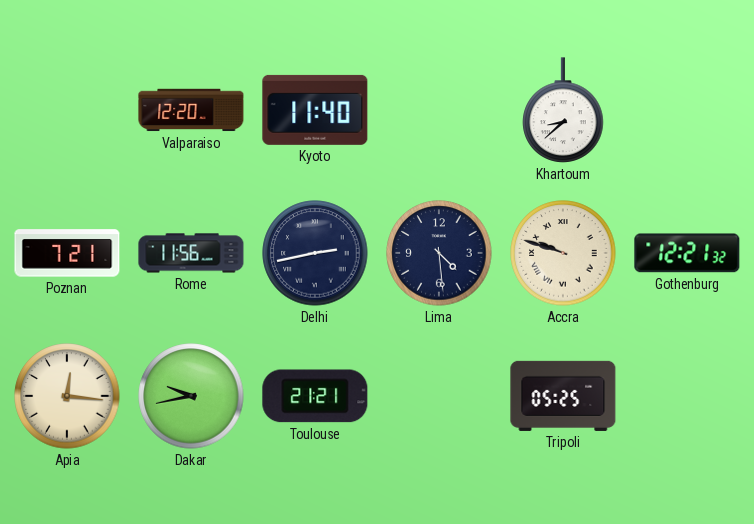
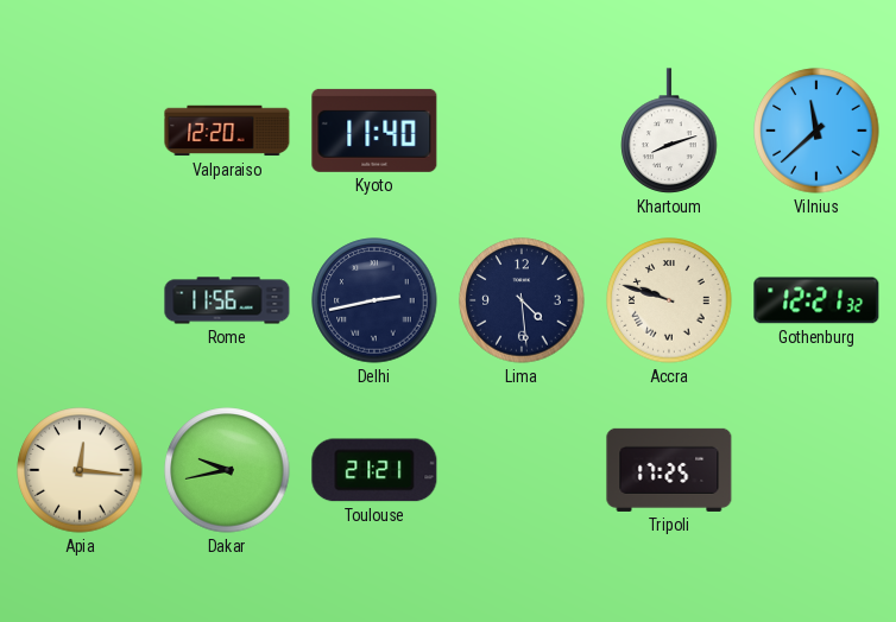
Khartoum: 8:38 -> 8:12
Vilnius: none -> 11:38
Poznan: 7:21 -> none
Tripoli: 05:25 -> 17:25
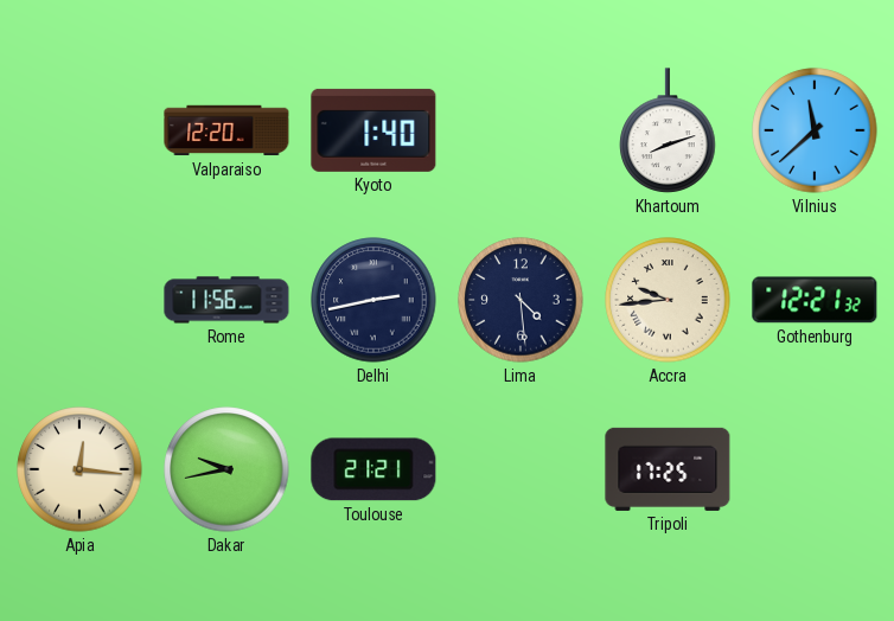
Kyoto: 11:40 -> 1:40
Accra: 9:48 -> 9:44
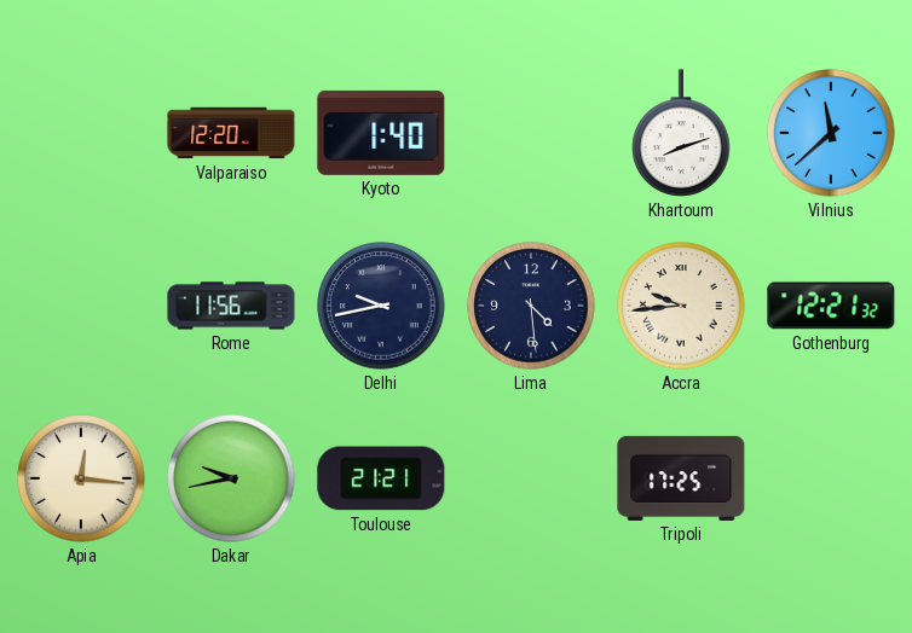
Delhi: 2:43 -> 9:43
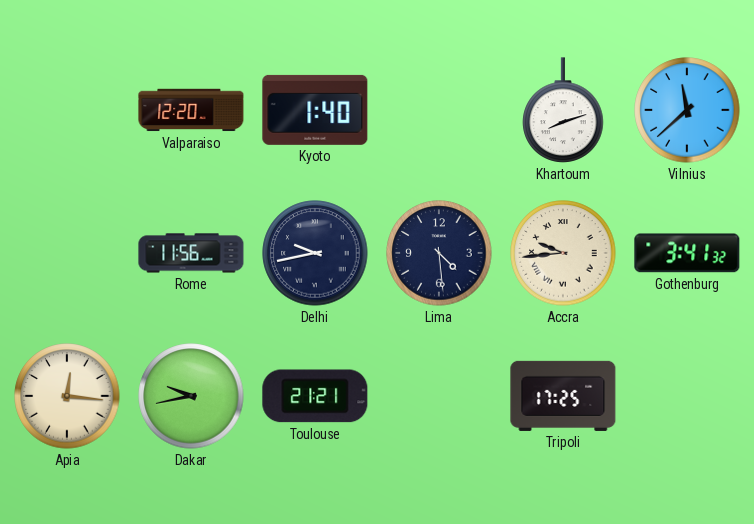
Gothenburg: 12:21 -> 3:41
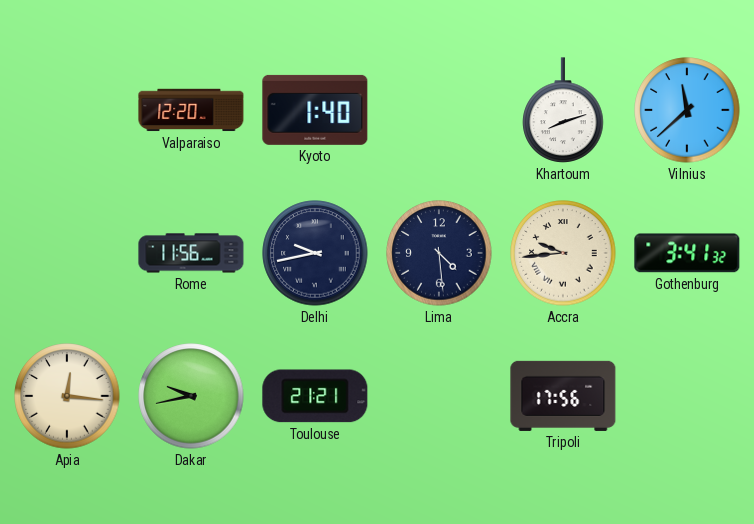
Tripoli: 17:25 -> 17:56
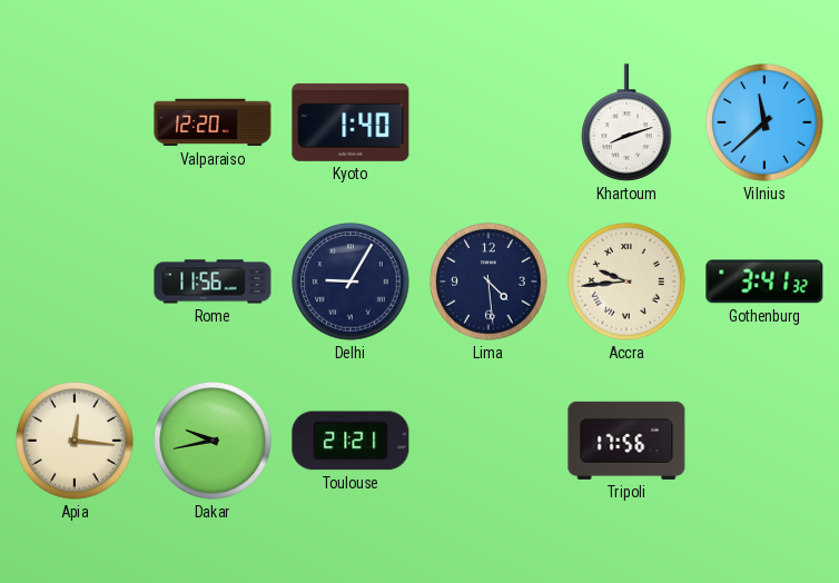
Delhi: 9:43 -> 9:05
